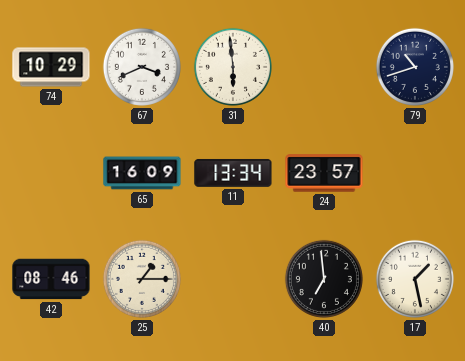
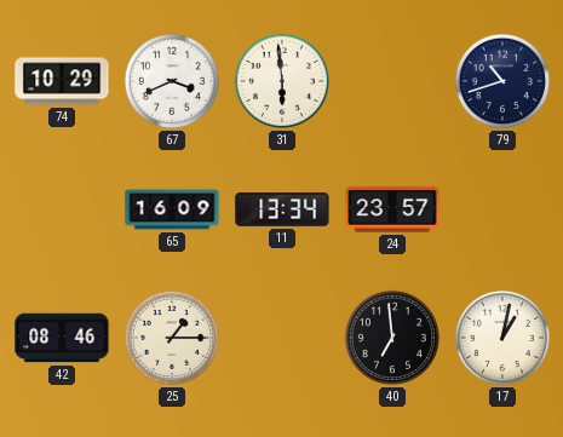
17: 1:28 -> 1:02
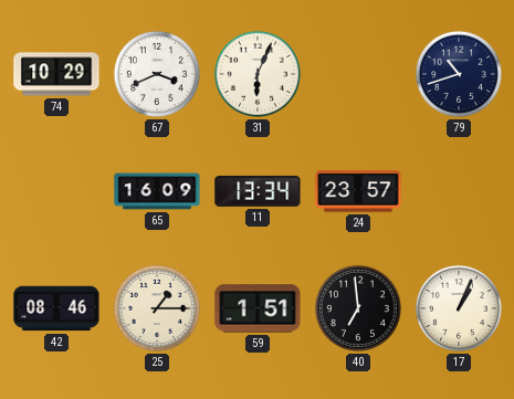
31: 5:59 -> 6:04
59: none -> 1:51
17: 1:02 -> 1:04
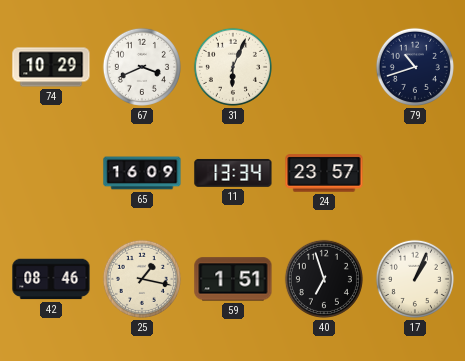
25: 1:15 -> 1:17
40: 6:59 -> 6:57
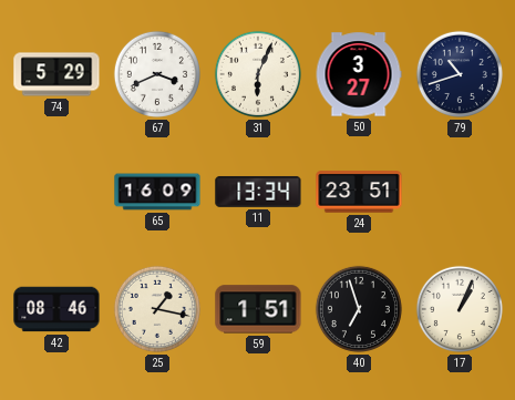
74: 10:29 -> 5:29
50: none -> 3:27
24: 23:57 -> 23:51
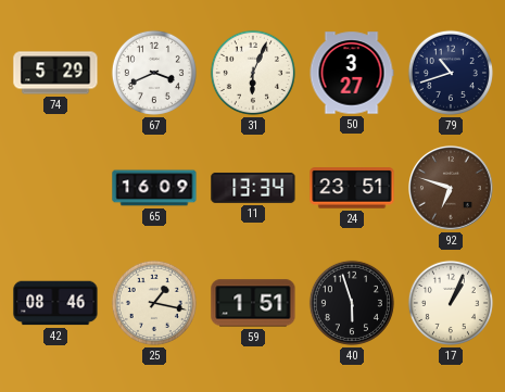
92: none -> 6:48
40: 6:57 -> 5:57
